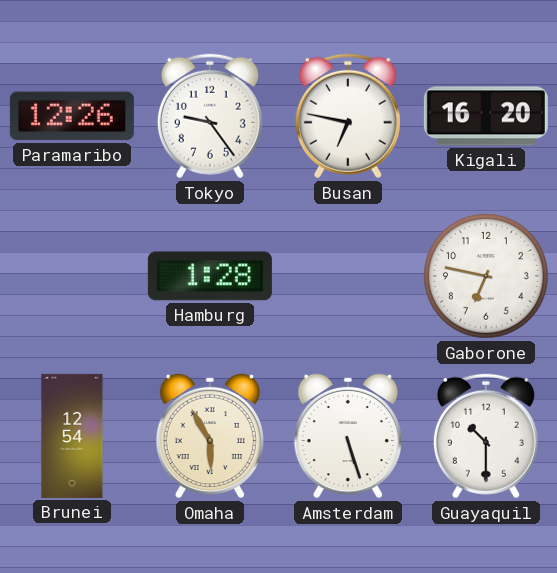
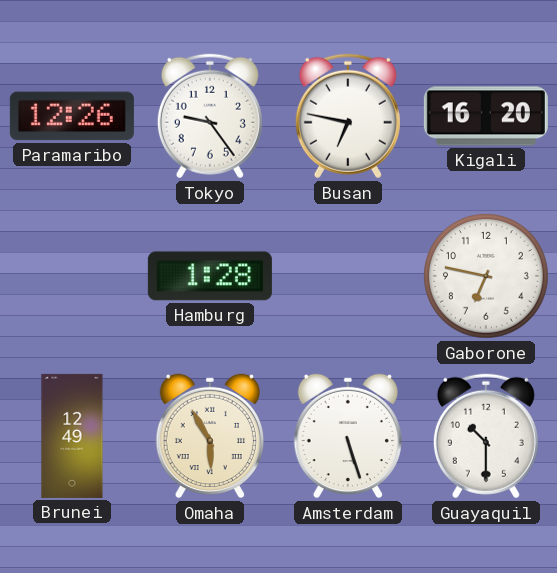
Brunei: 12:54 -> 12:49
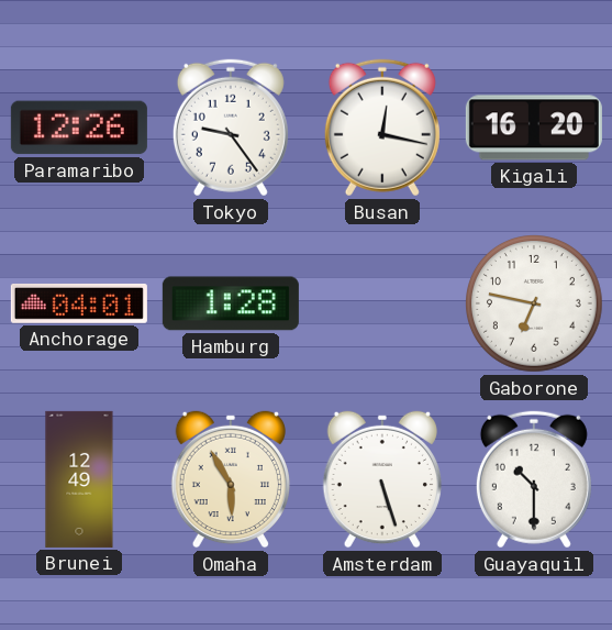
Busan: 6:47 -> 12:17
Anchorage: none -> 04:01
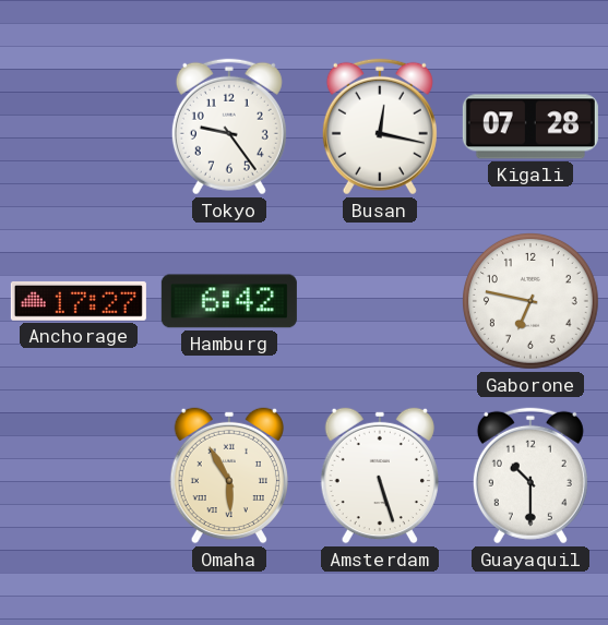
Paramaribo: 12:26 -> none
Kigali: 16:20 -> 07:28
Anchorage: 04:01 -> 17:27
Hamburg: 1:28 -> 6:42
Brunei: 12:49 -> none
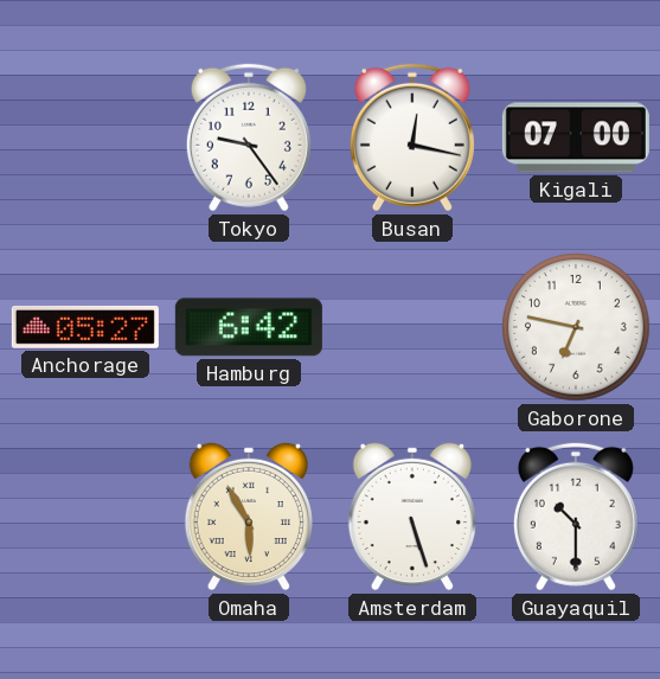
Kigali: 07:28 -> 07:00
Anchorage: 17:27 -> 05:27
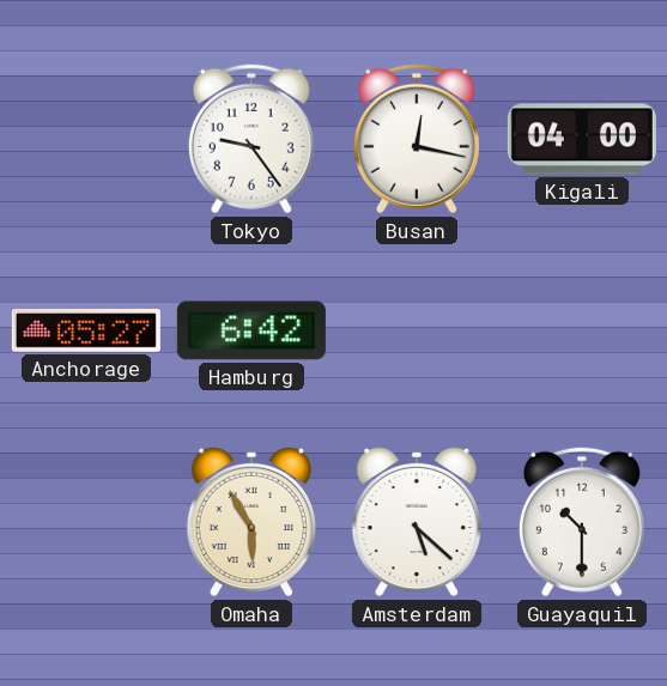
Kigali: 07:00 -> 04:00
Gaborone: 6:47 -> none
Amsterdam: 5:27 -> 5:22
